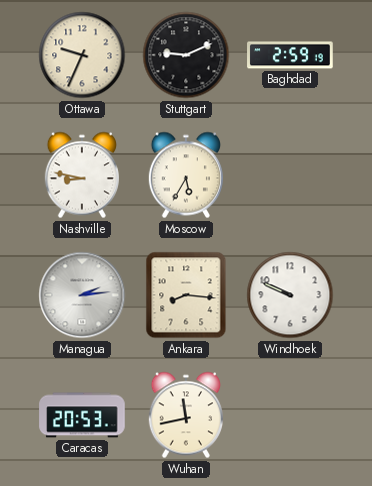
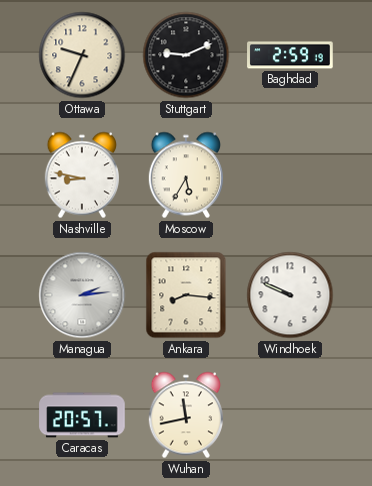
Caracas: 20:53 -> 20:57
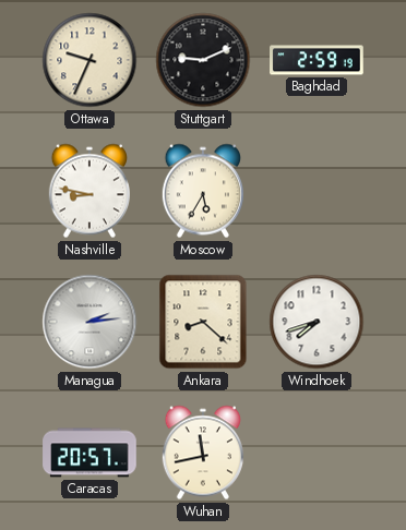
Ankara: 8:16 -> 8:22
Windhoek: 9:49 -> 7:42
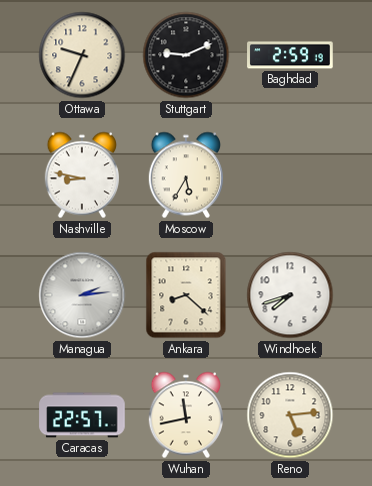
Caracas: 20:57 -> 22:57
Reno: none -> 5:14
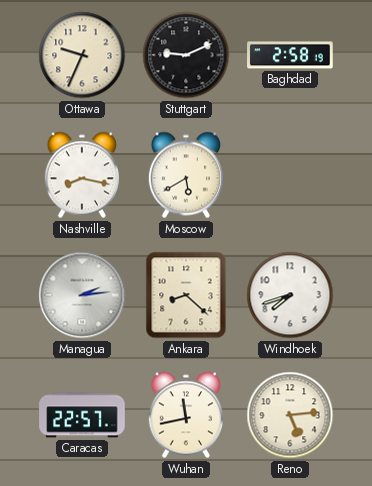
Baghdad: 2:59 -> 2:58
Nashville: 8:47 -> 8:17
Moscow: 5:35 -> 5:40
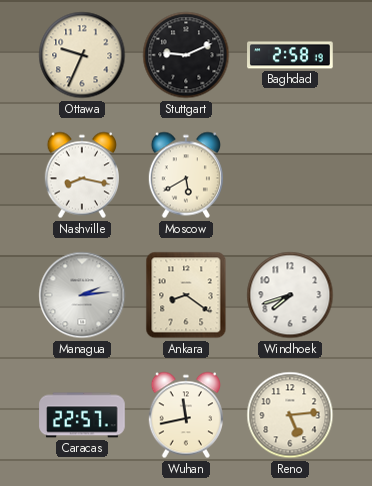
Ankara: 8:22 -> 8:21
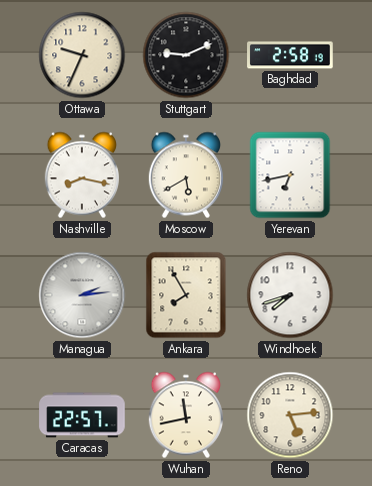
Yerevan: none -> 6:43
Ankara: 8:21 -> 7:55
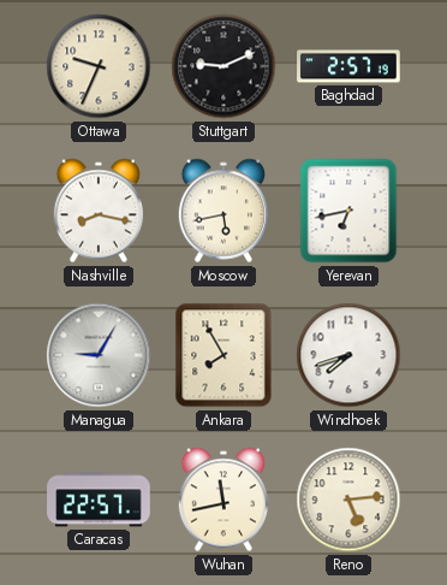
Baghdad: 2:58 -> 2:57
Moscow: 5:40 -> 5:43
Managua: 2:14 -> 9:05
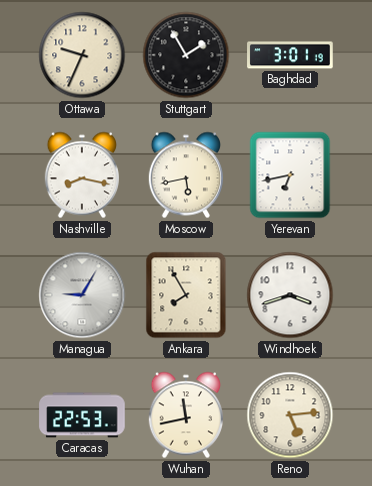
Stuttgart: 9:11 -> 1:55
Baghdad: 2:57 -> 3:01
Windhoek: 7:42 -> 3:42
Caracas: 22:57 -> 22:53
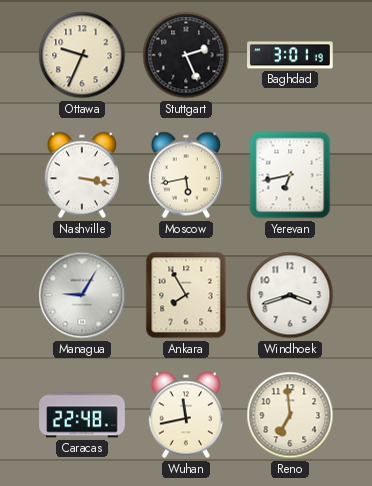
Stuttgart: 1:55 -> 2:26
Nashville: 8:17 -> 3:17
Caracas: 22:53 -> 22:48
Reno: 5:14 -> 6:59
